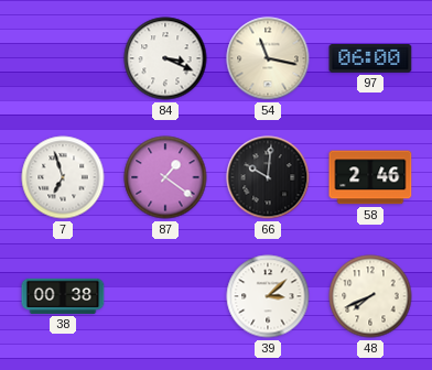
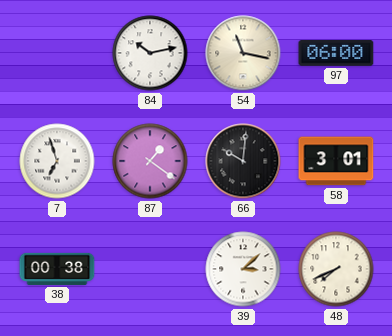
84: 3:19 -> 10:13
58: 2:46 -> 3:01
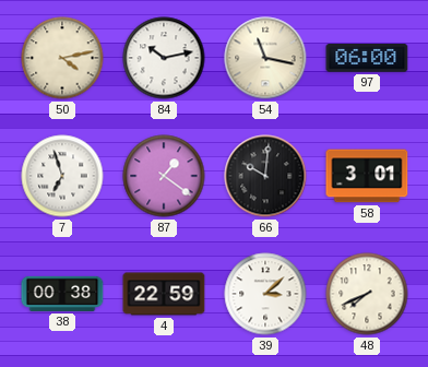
50: none -> 4:13
4: none -> 22:59
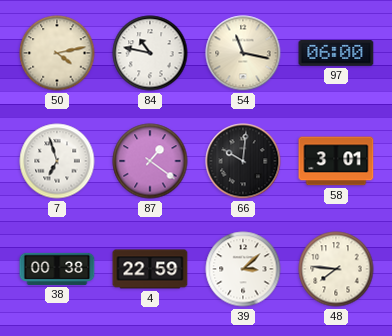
84: 10:13 -> 10:47
48: 7:41 -> 7:46
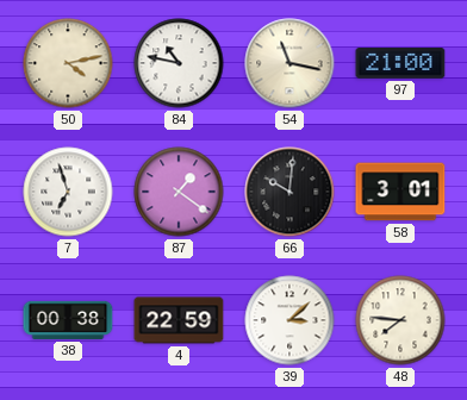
97: 06:00 -> 21:00
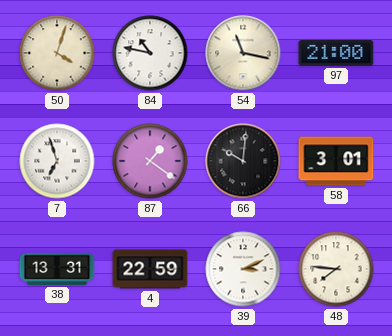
50: 4:13 -> 4:03
38: 00:38 -> 13:31
39: 3:08 -> 3:11
